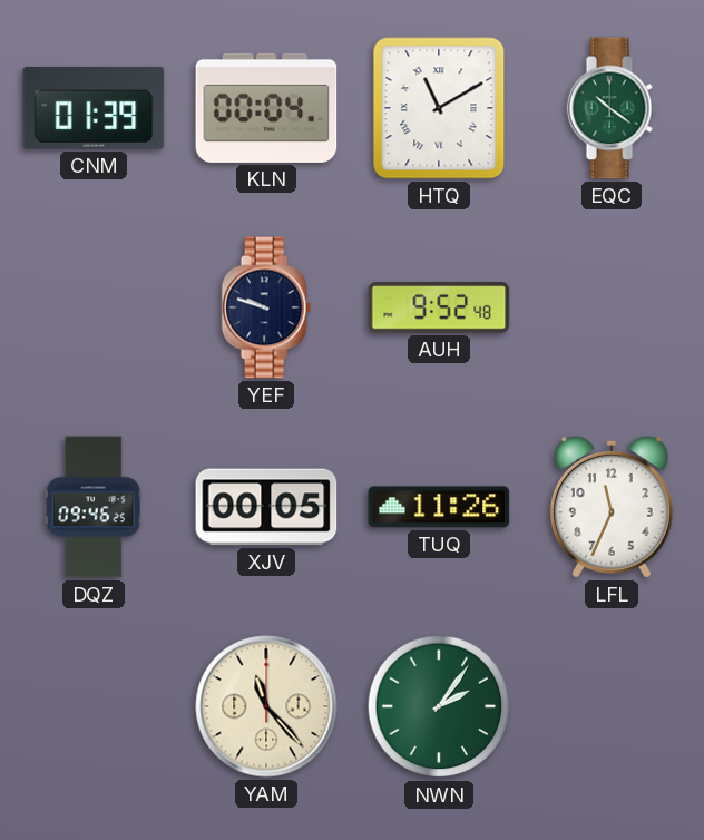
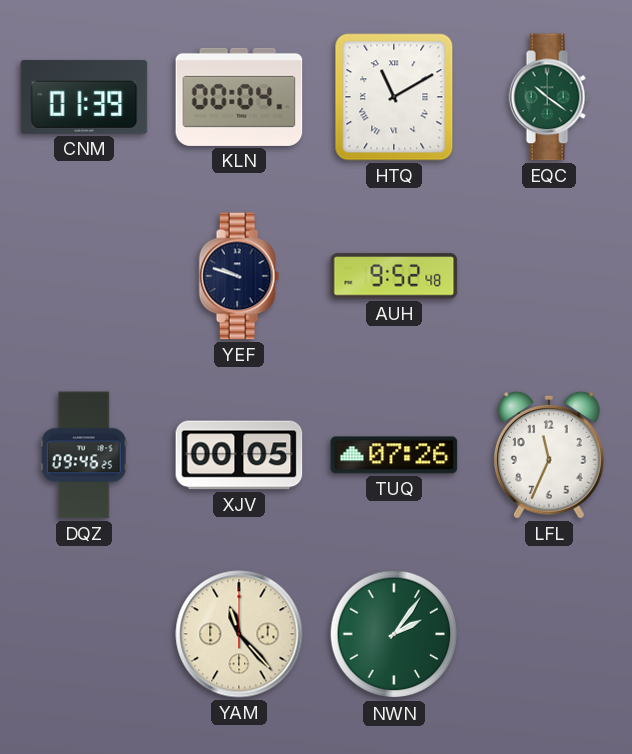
TUQ: 11:26 -> 07:26
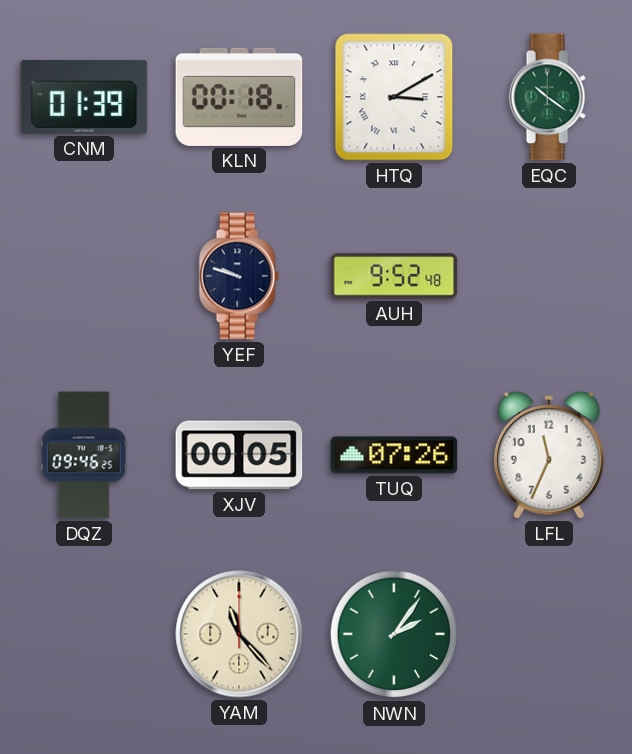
KLN: 00:04 -> 00:18
HTQ: 11:10 -> 3:10
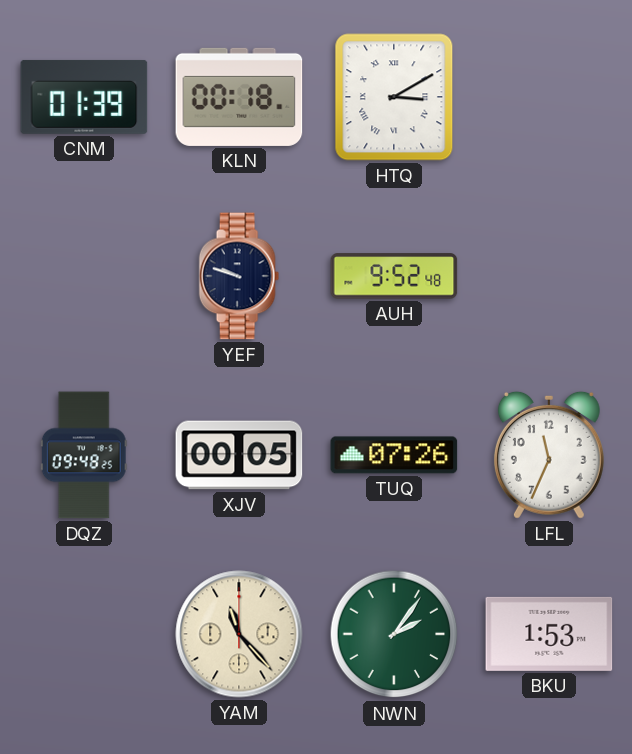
EQC: 10:21 -> none
DQZ: 09:46 -> 09:48
BKU: none -> 1:53
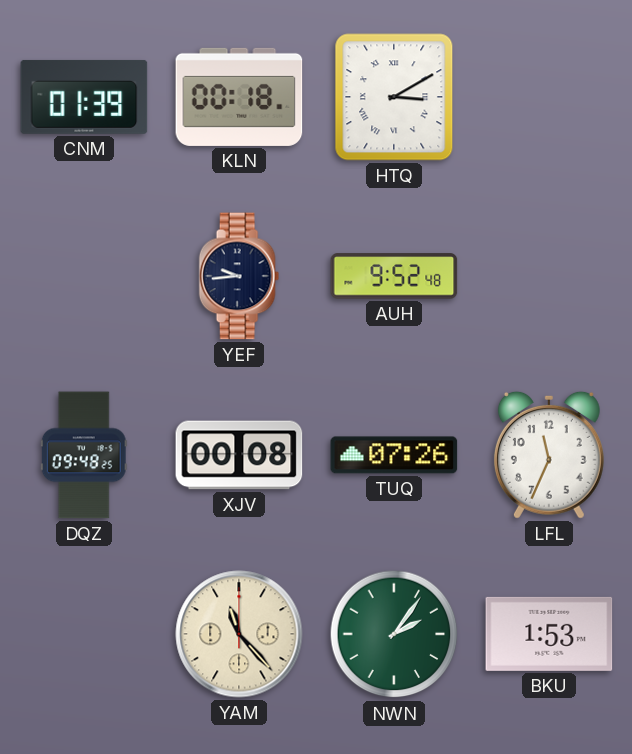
YEF: 9:48 -> 9:44
XJV: 00:05 -> 00:08
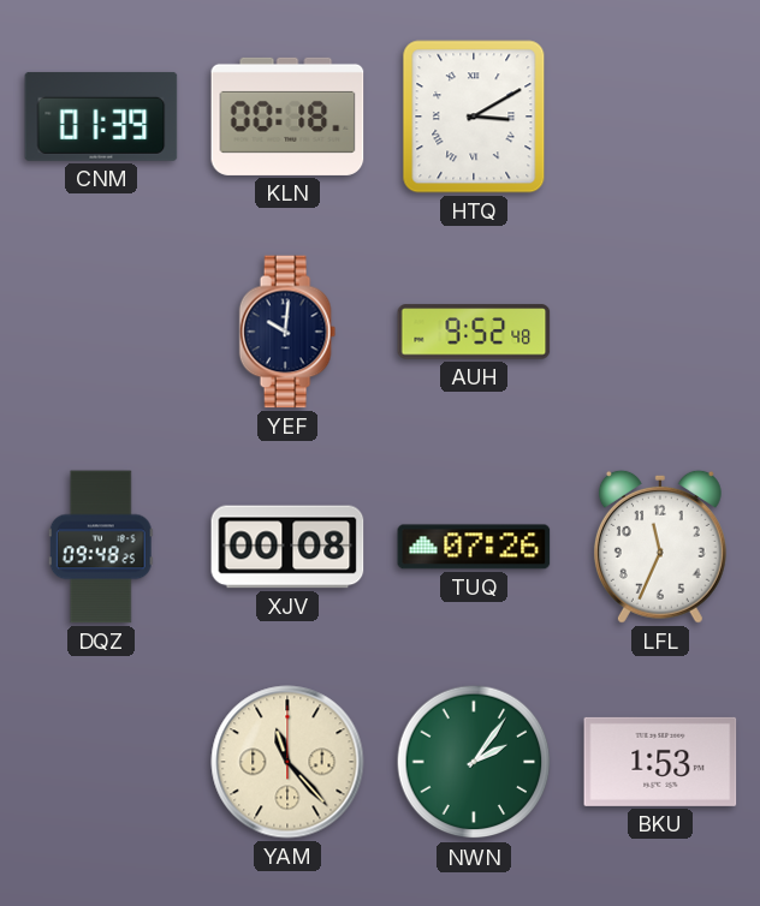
YEF: 9:44 -> 10:01
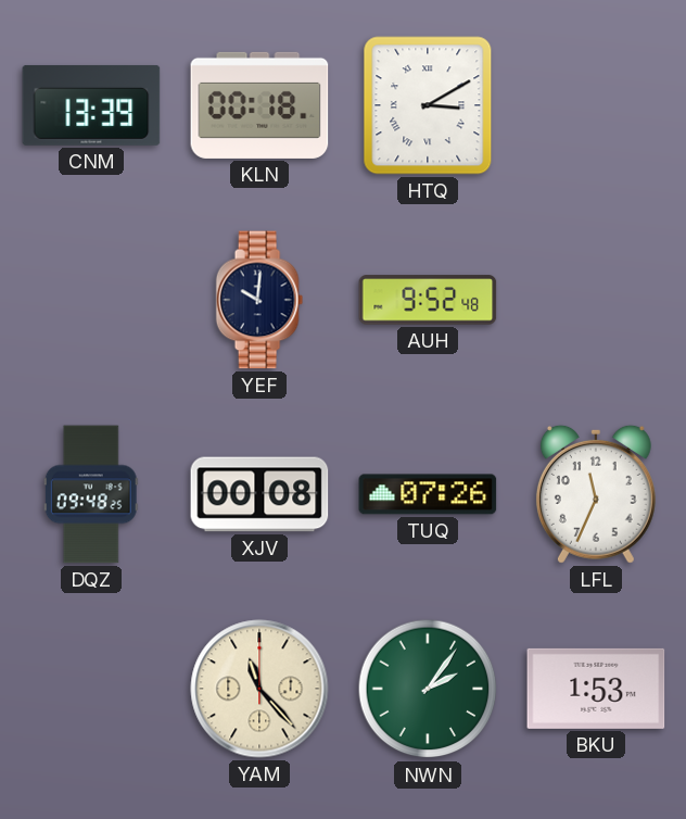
CNM: 01:39 -> 13:39
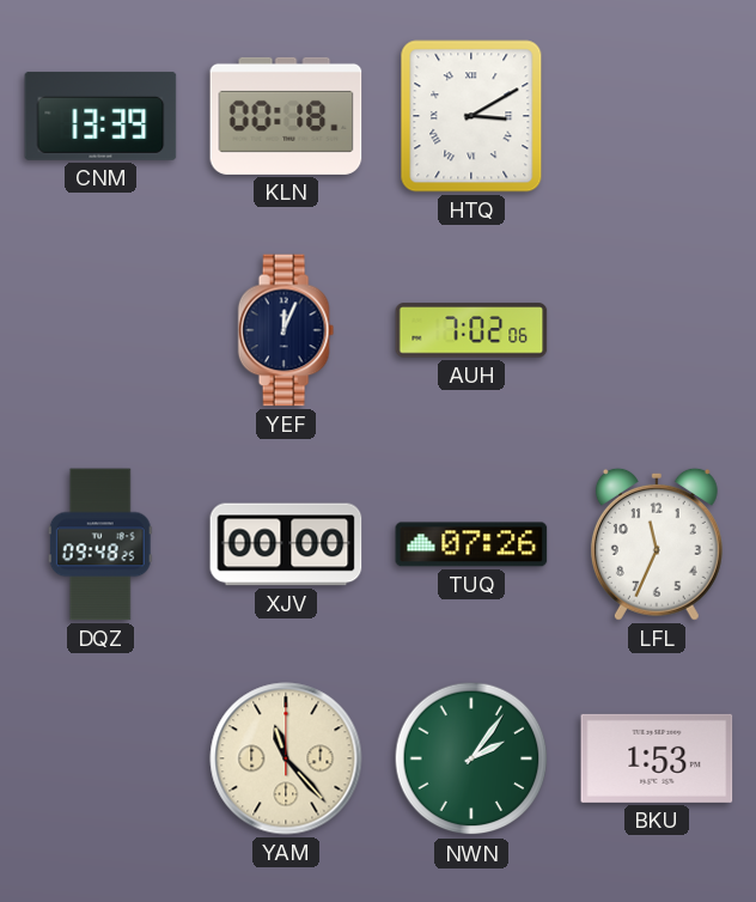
YEF: 10:01 -> 12:04
AUH: 9:52 -> 7:02
XJV: 00:08 -> 00:00
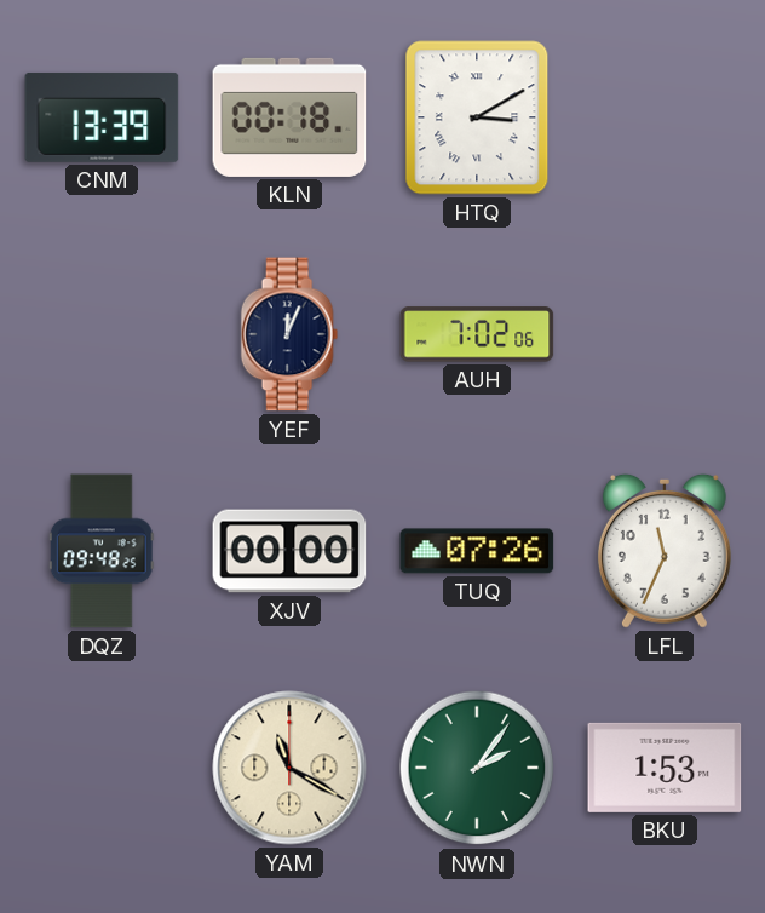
YAM: 11:23 -> 11:20
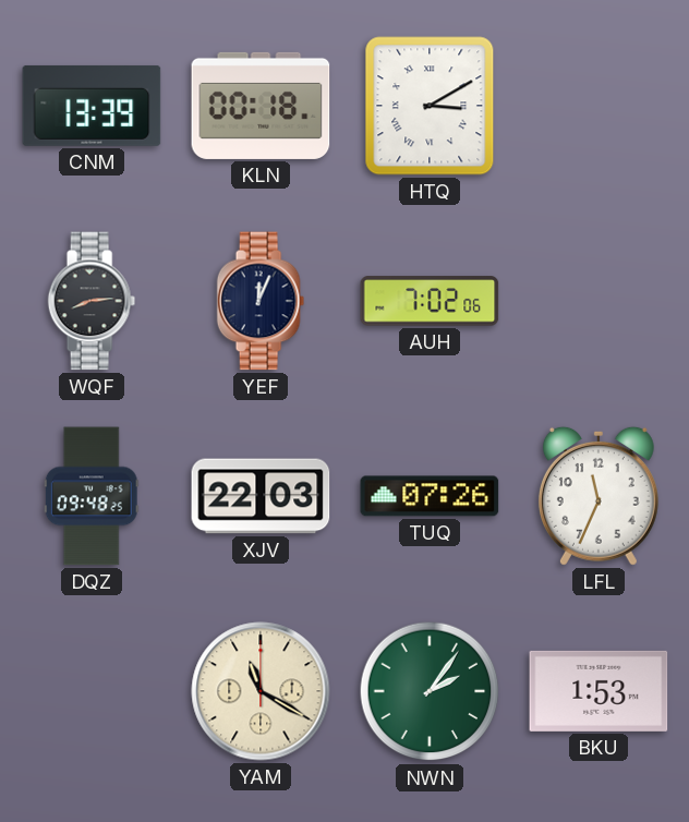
WQF: none -> 8:14
XJV: 00:00 -> 22:03
